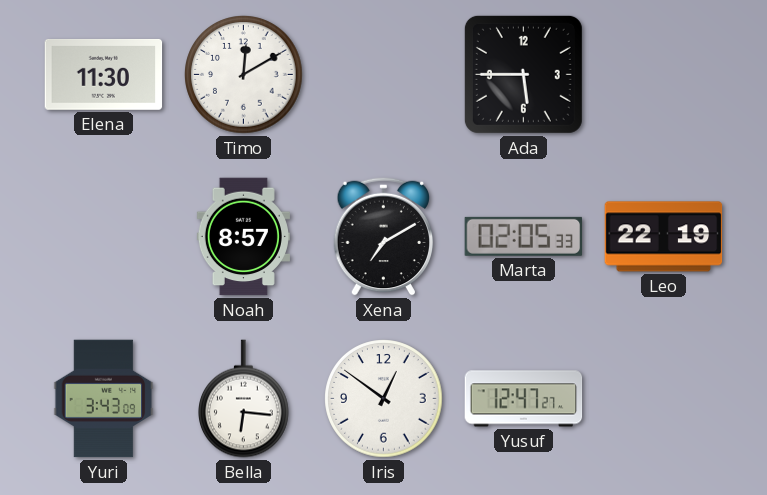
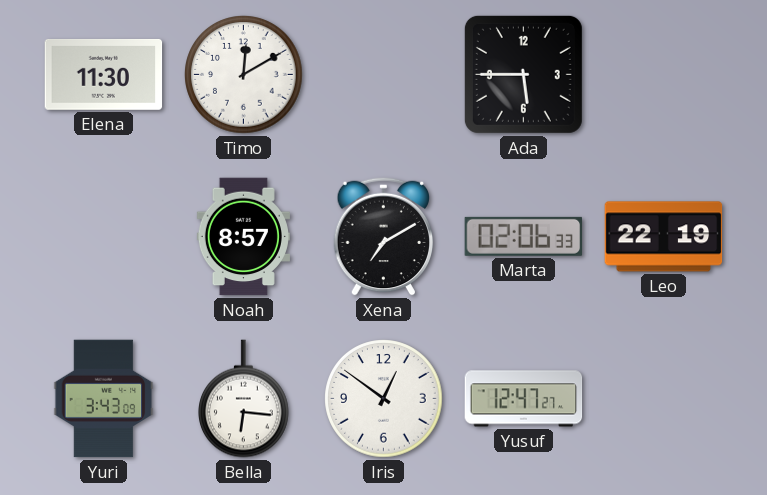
Marta: 02:05 -> 02:06
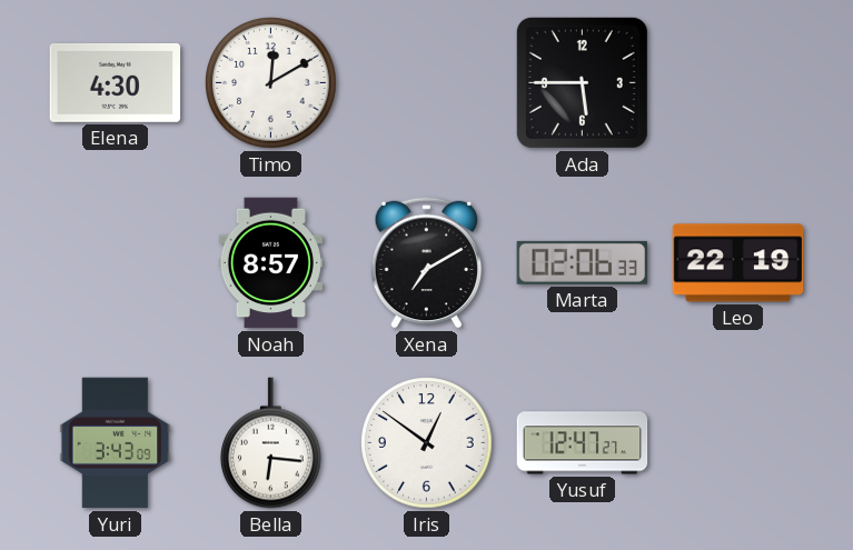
Elena: 11:30 -> 4:30
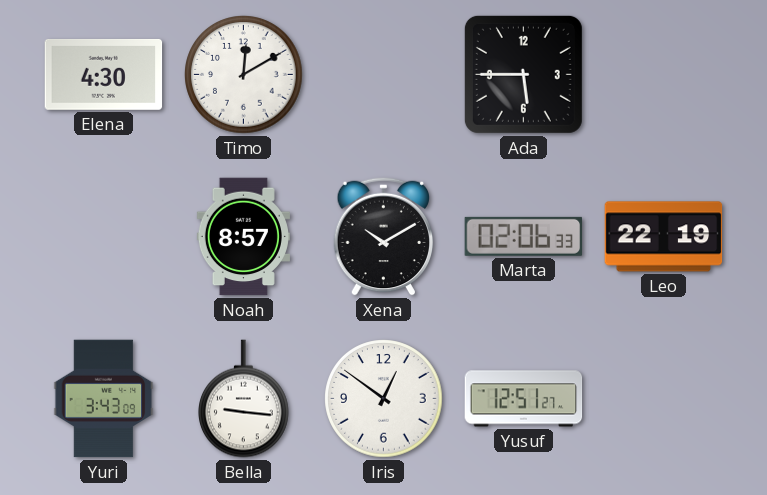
Xena: 7:10 -> 10:10
Bella: 6:16 -> 9:16
Yusuf: 12:47 -> 12:51
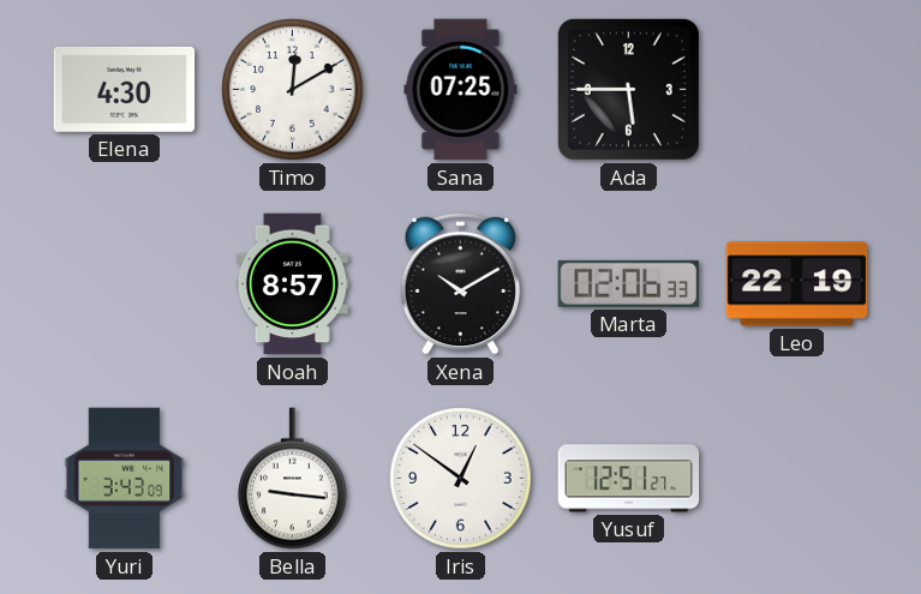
Sana: none -> 07:25
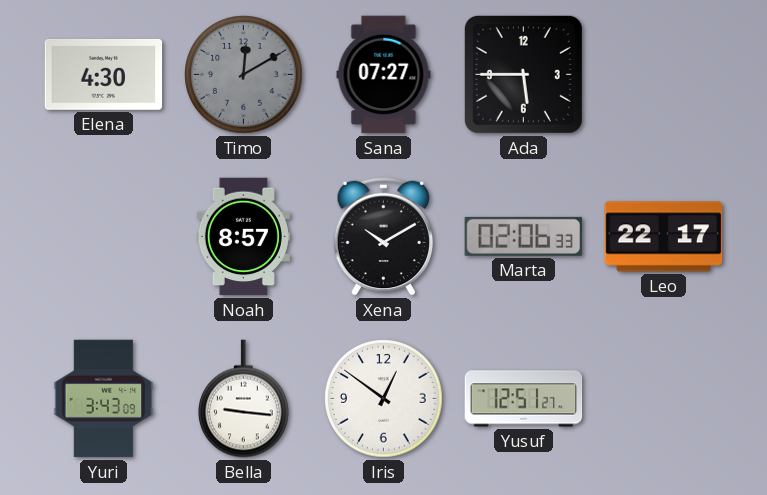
Timo dial: white -> grey
Sana: 07:25 -> 07:27
Leo: 22:19 -> 22:17
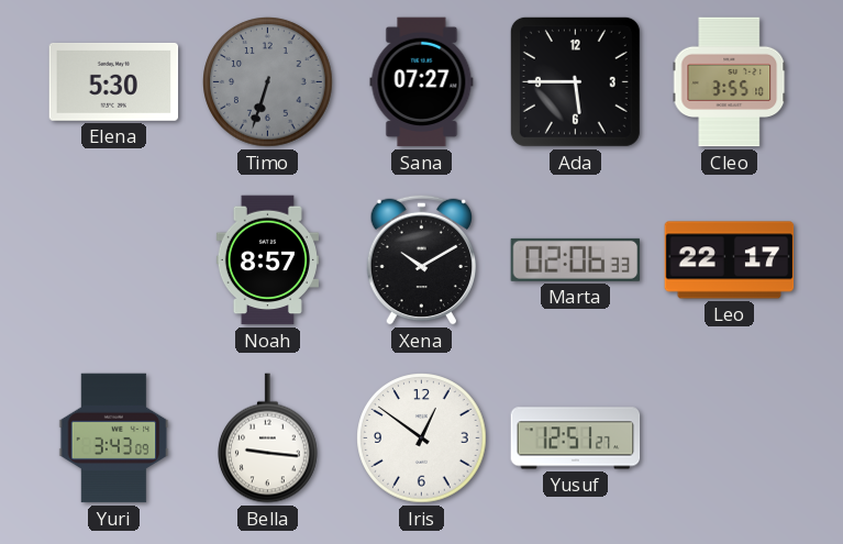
Elena: 4:30 -> 5:30
Timo: 12:10 -> 6:33
Cleo: none -> 3:55
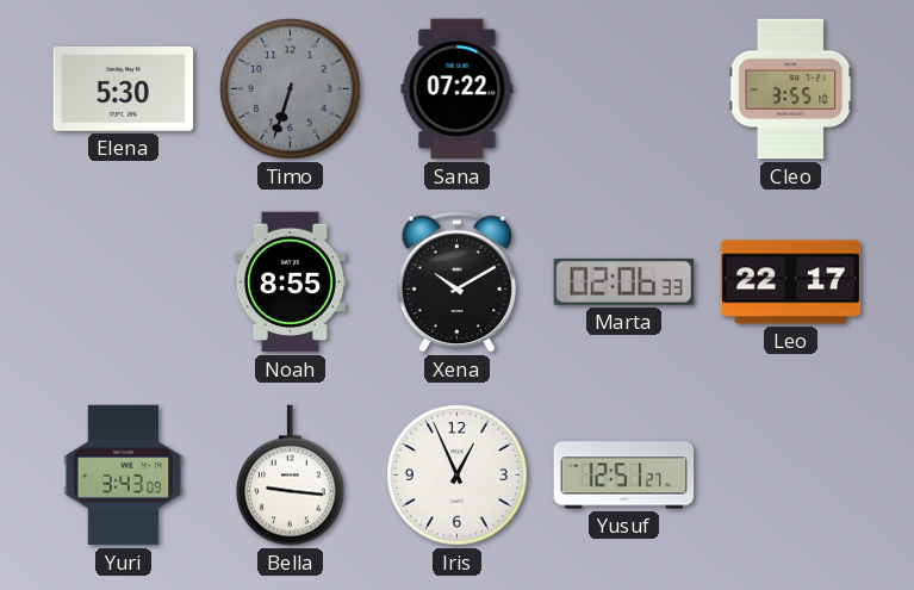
Sana: 07:27 -> 07:22
Ada: 5:45 -> none
Noah: 8:57 -> 8:55
Iris: 12:51 -> 12:56
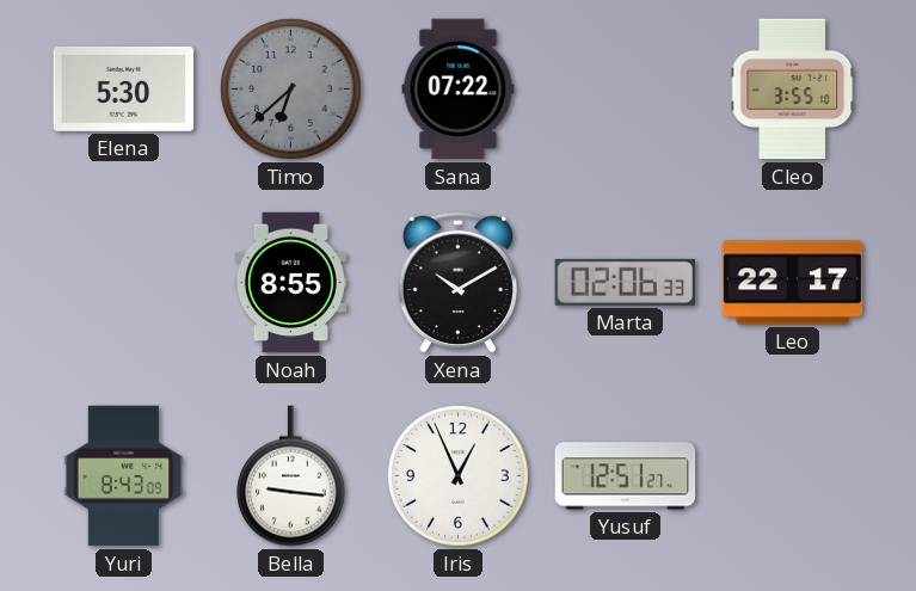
Timo: 6:33 -> 6:38
Yuri: 3:43 -> 8:43
